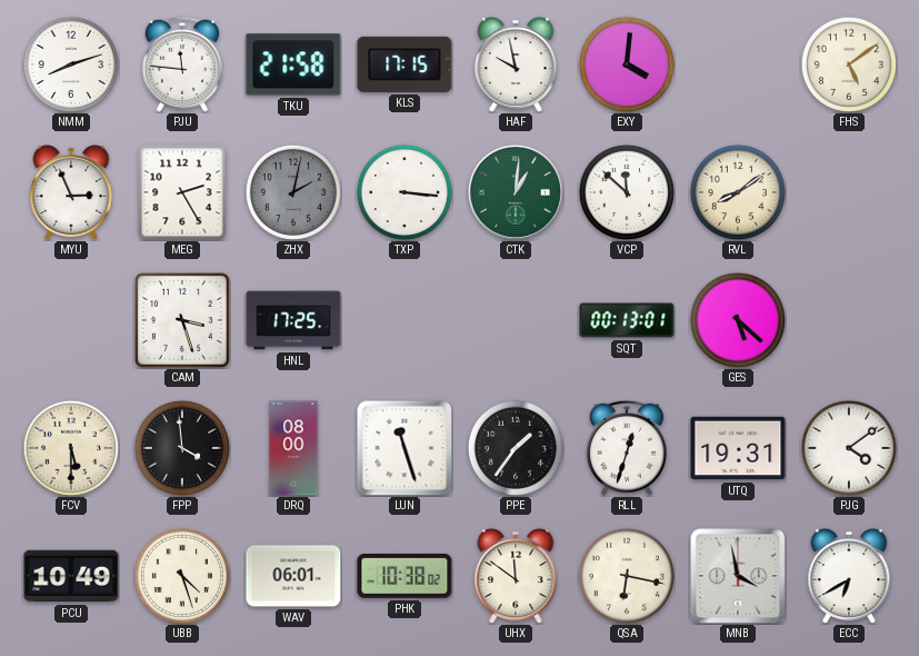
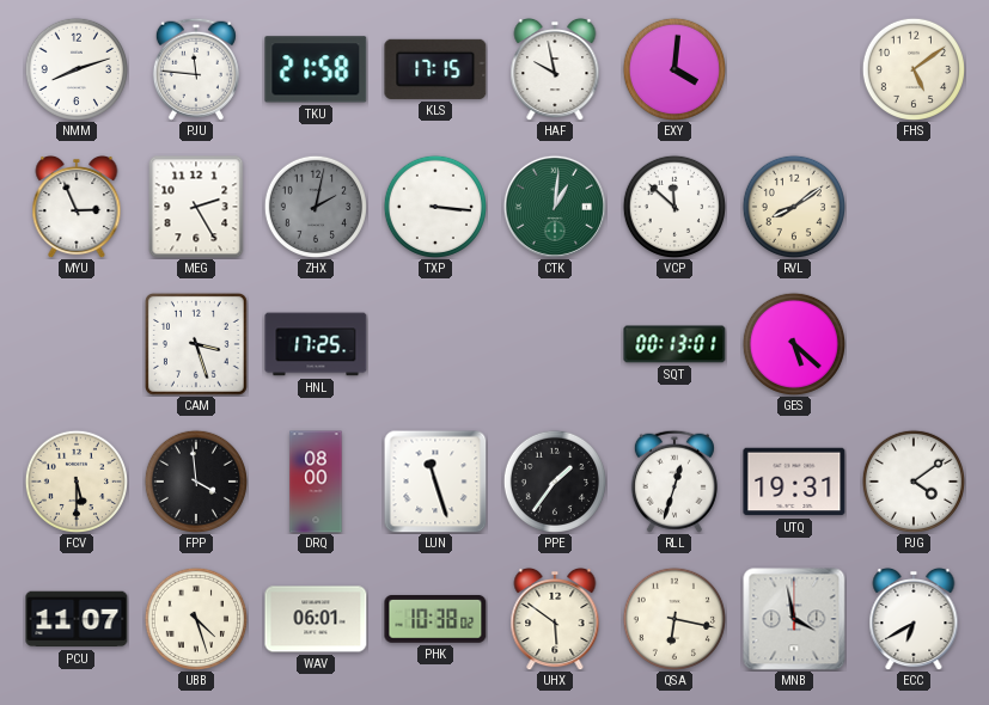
PCU: 10:49 -> 11:07
UHX: 11:51 -> 5:51
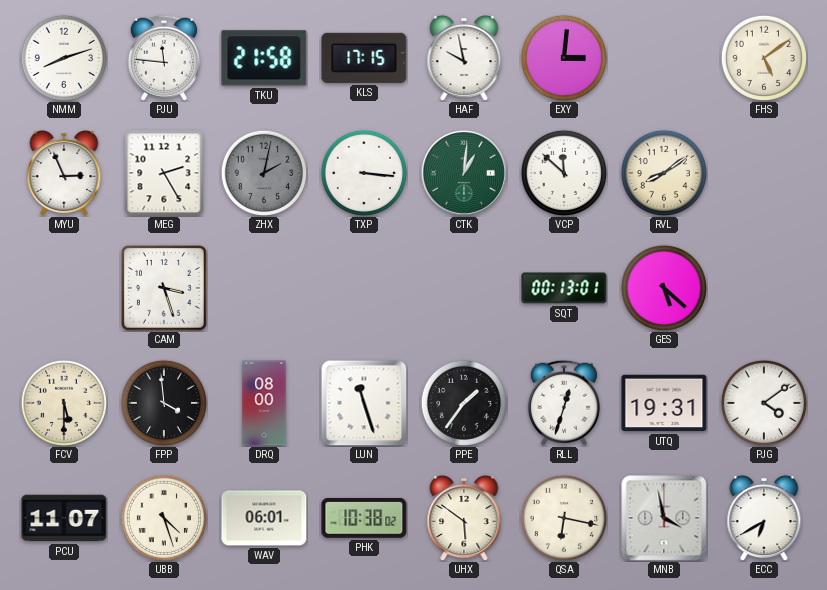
EXY: 4:01 -> 3:01
HNL: 17:25 -> none
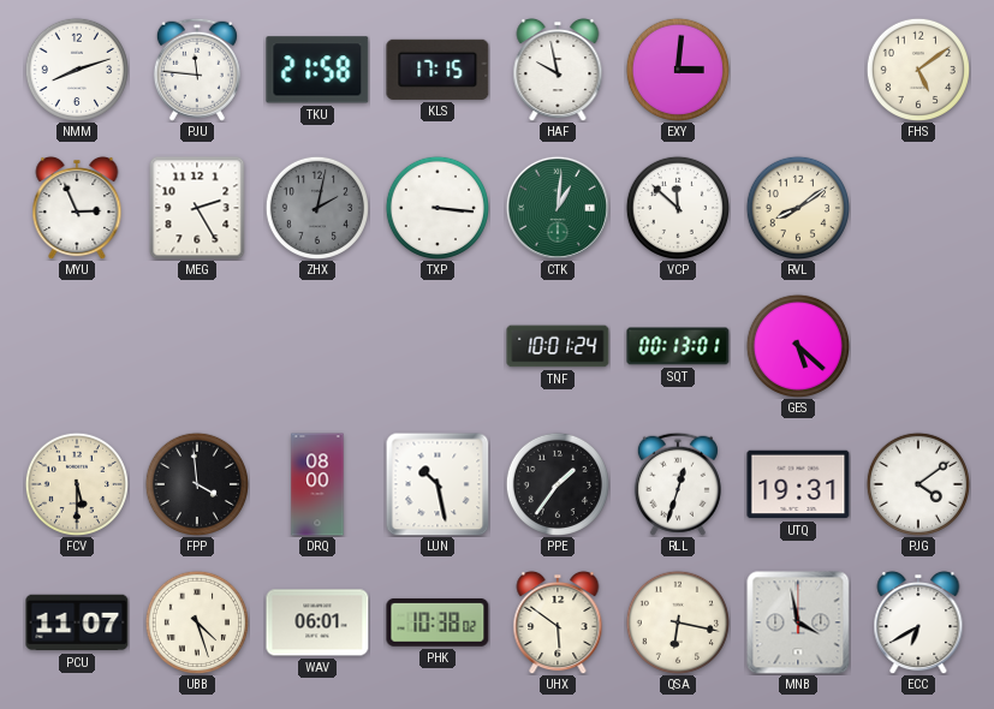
CAM: 3:27 -> none
TNF: none -> 10:01
LUN: 11:27 -> 10:28
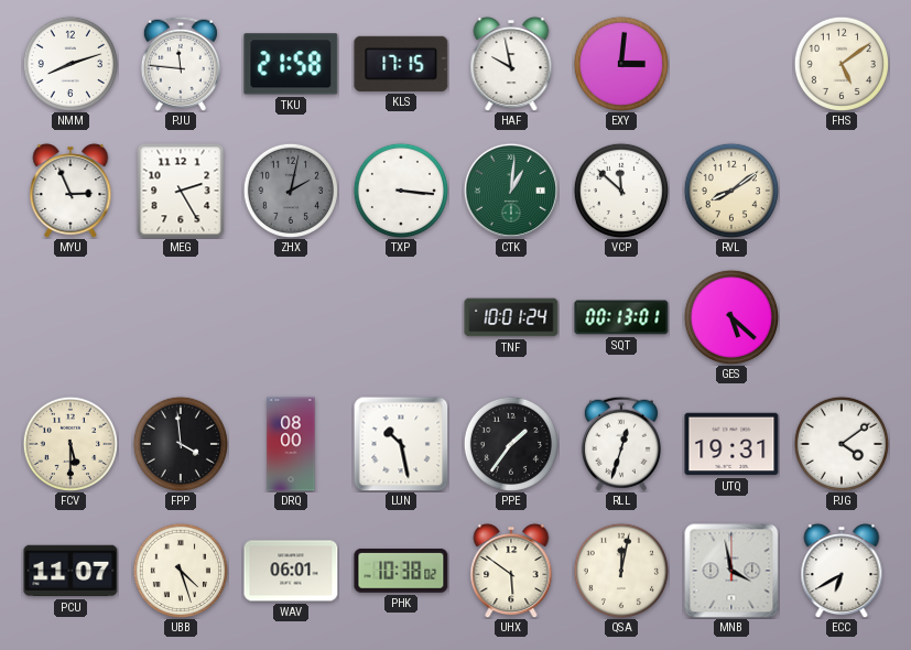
QSA: 6:17 -> 12:02
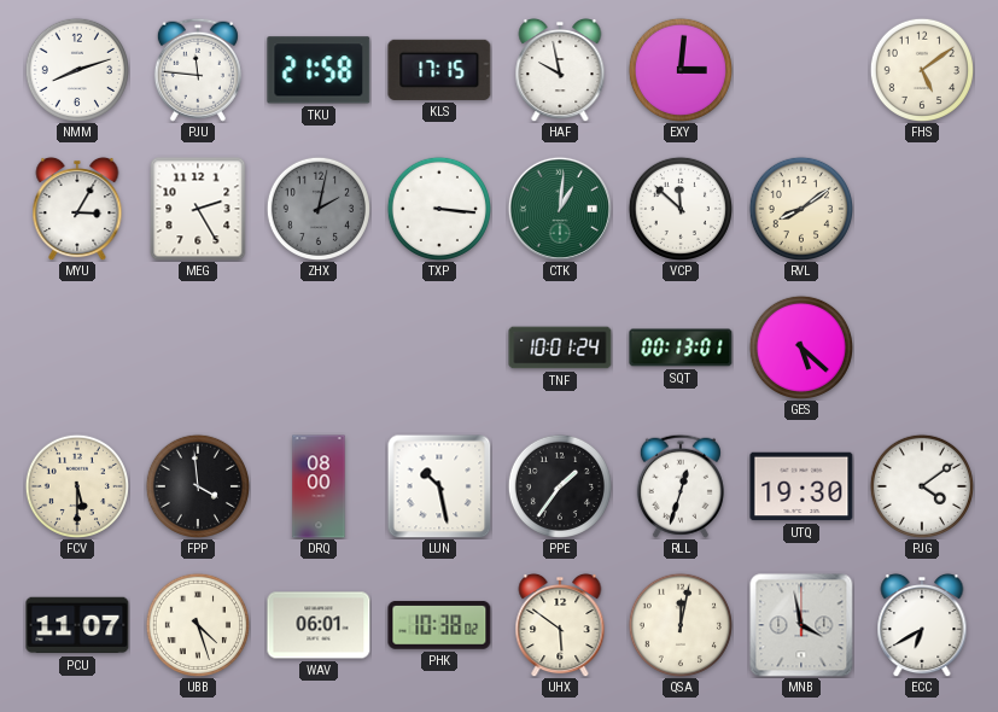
MYU: 2:56 -> 3:05
UTQ: 19:31 -> 19:30
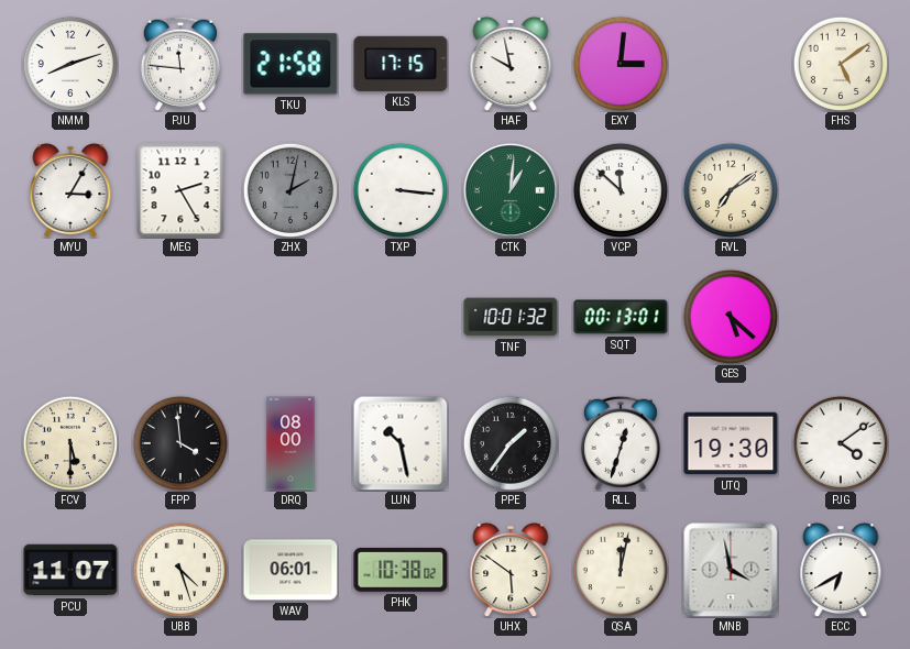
RVL: 8:09 -> 7:09
TNF: 10:01:24 -> 10:01:32
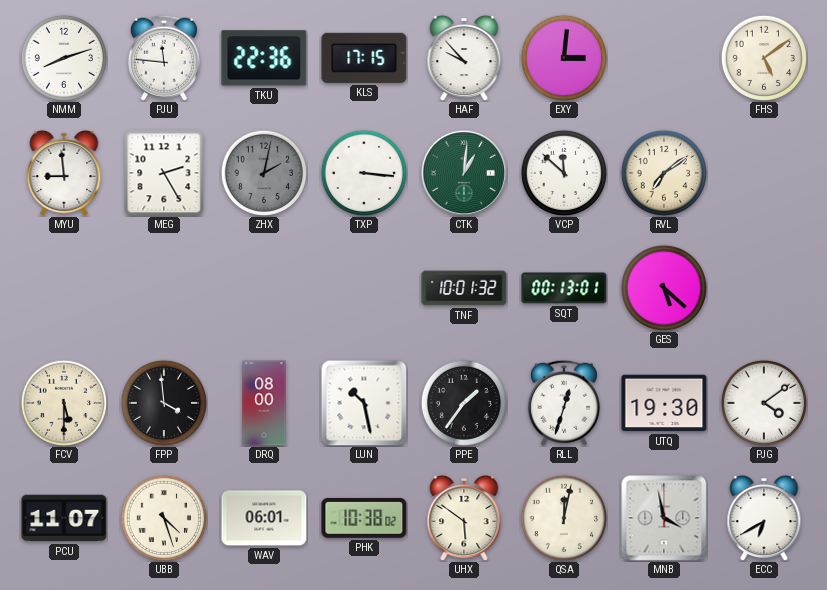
TKU: 21:58 -> 22:36
HAF: 9:58 -> 9:53
MYU: 3:05 -> 8:59
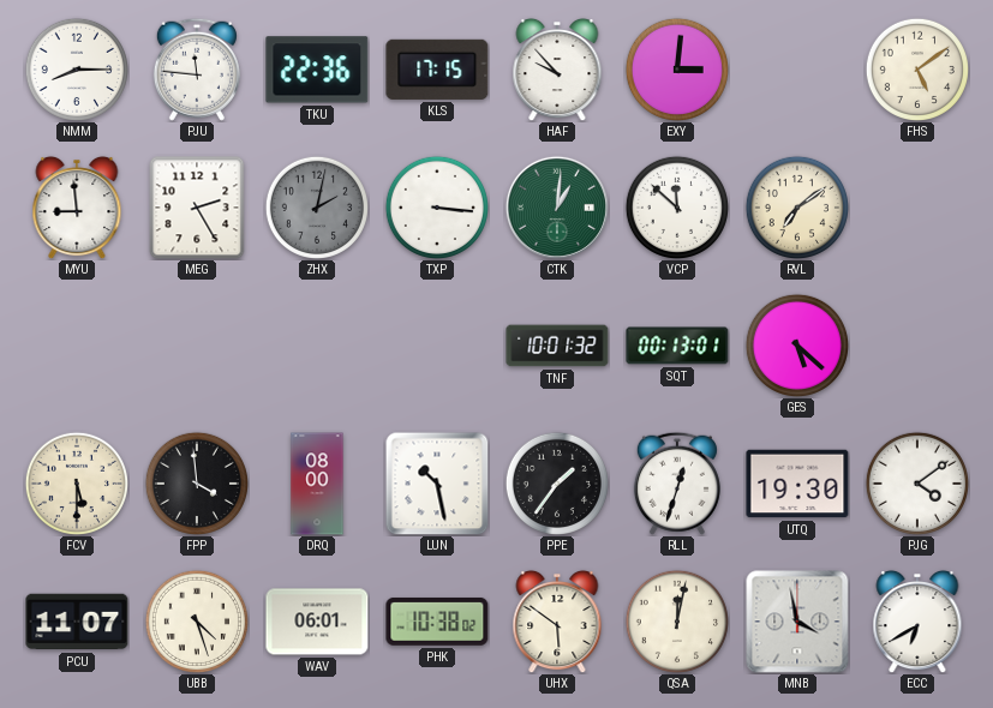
NMM: 8:12 -> 8:15
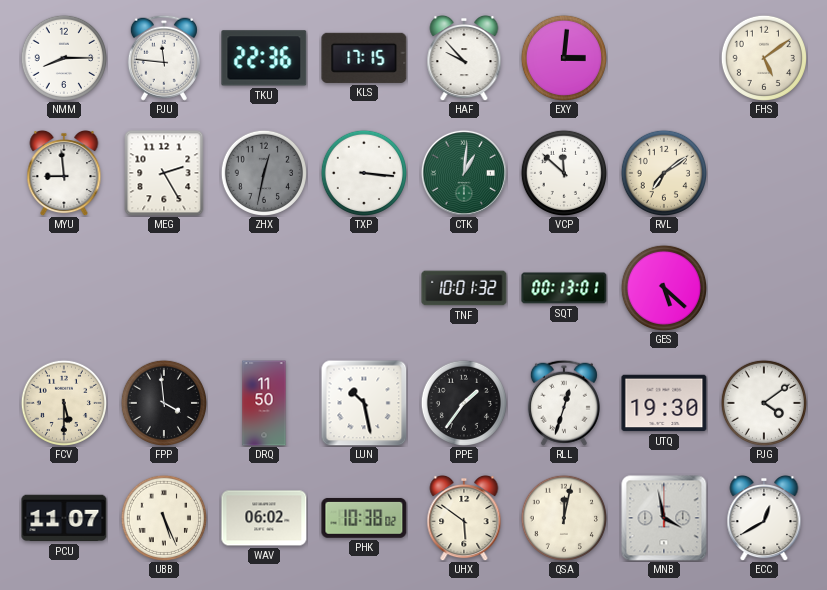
ZHX: 2:02 -> 12:32
DRQ: 08:00 -> 11:50
UBB: 4:27 -> 5:26
WAV: 06:01 -> 06:02
ECC: 6:40 -> 12:40
